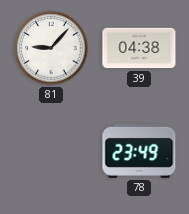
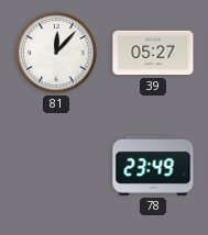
81: 9:07 -> 12:07
39: 04:38 -> 05:27
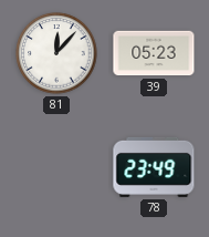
39: 05:27 -> 05:23
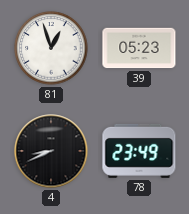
81: 12:07 -> 12:57
4: none -> 8:41
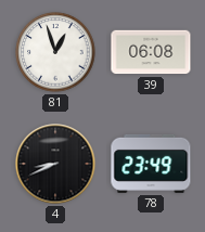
39: 05:23 -> 06:08
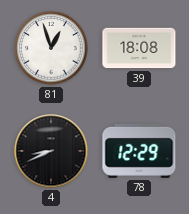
39: 06:08 -> 18:08
78: 23:49 -> 12:29
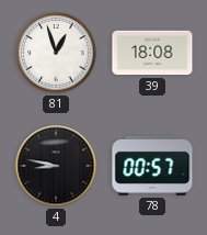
4: 8:41 -> 8:47
78: 12:29 -> 00:57
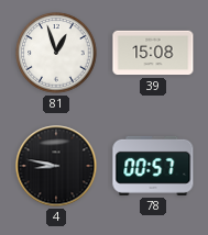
39: 18:08 -> 15:08
